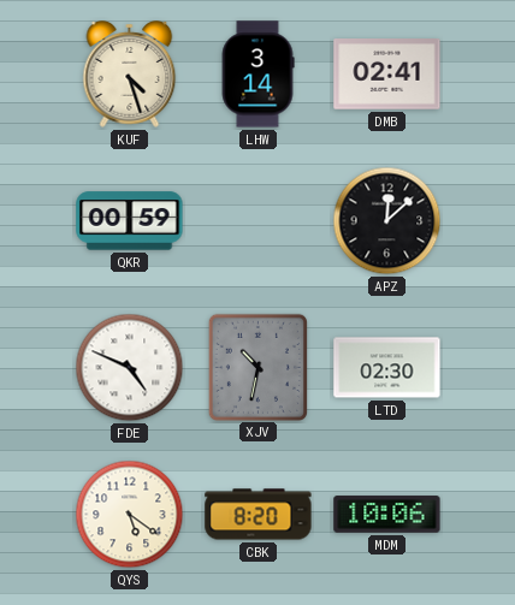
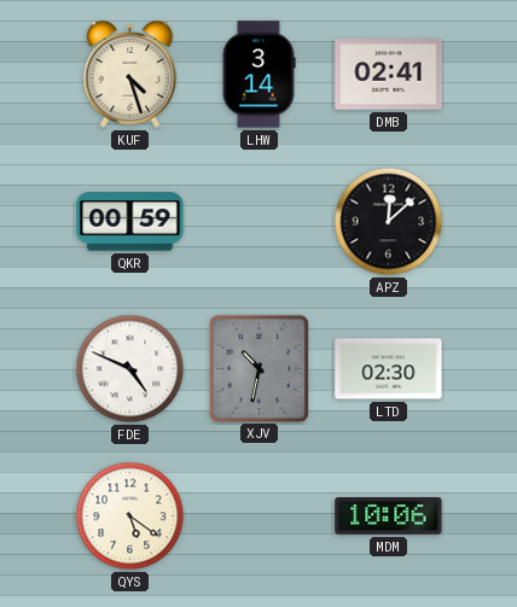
CBK: 8:20 -> none
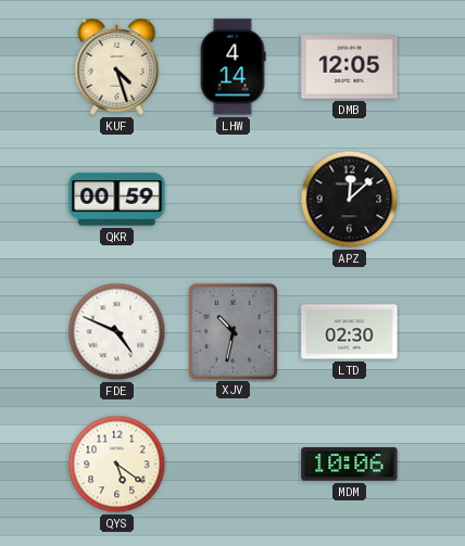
LHW: 3:14 -> 4:14
DMB: 02:41 -> 12:05
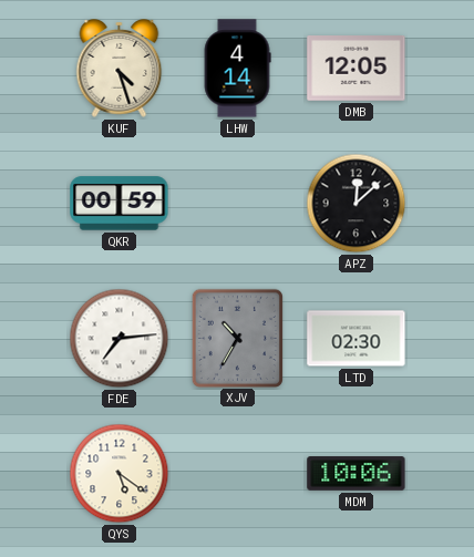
FDE: 4:49 -> 7:14
XJV: 10:32 -> 10:35
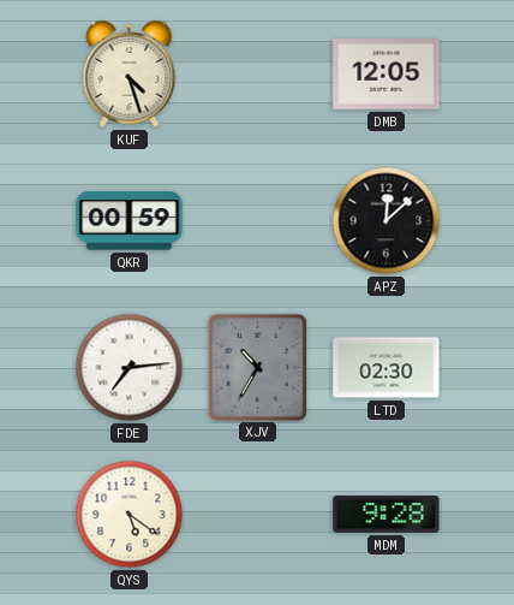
LHW: 4:14 -> none
MDM: 10:06 -> 9:28
